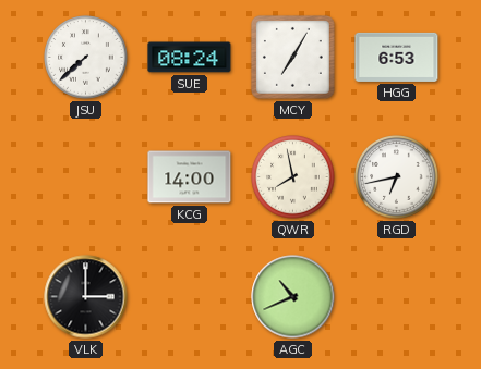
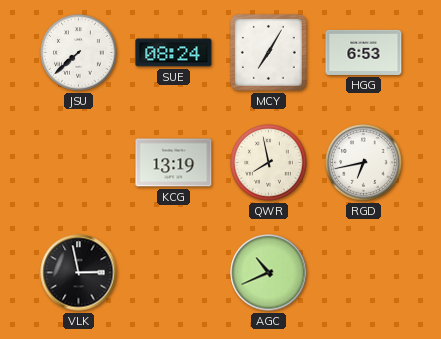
KCG: 14:00 -> 13:19
VLK: 3:00 -> 2:58
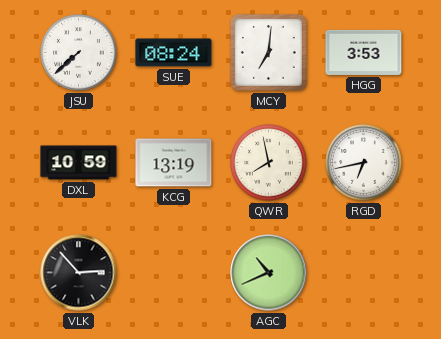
MCY: 7:05 -> 7:01
HGG: 6:53 -> 3:53
DXL: none -> 10:59
VLK: 2:58 -> 2:53
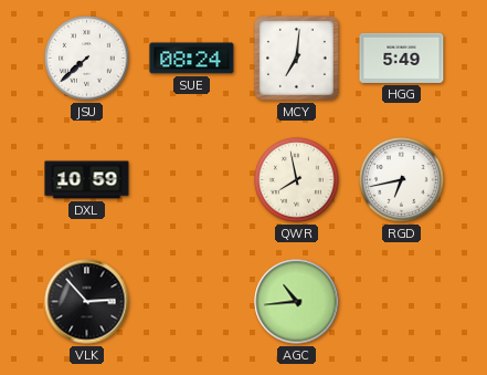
HGG: 3:53 -> 5:49
KCG: 13:19 -> none
AGC: 10:41 -> 10:44
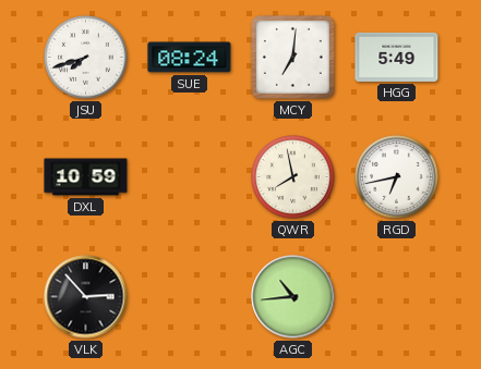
JSU: 7:38 -> 7:42
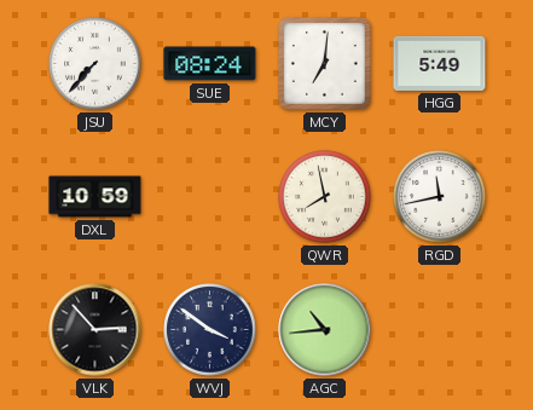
JSU: 7:42 -> 7:37
RGD: 6:43 -> 11:43
WVJ: none -> 3:51
